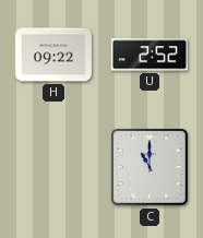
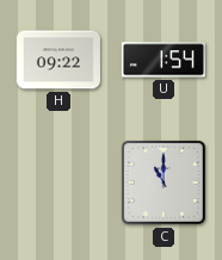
U: 2:52 -> 1:54
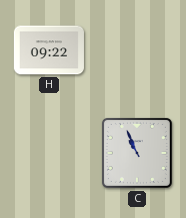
U: 1:54 -> none
C: 11:00 -> 10:56
